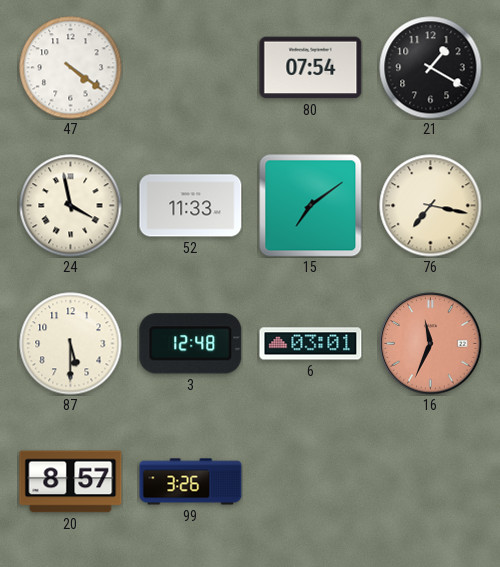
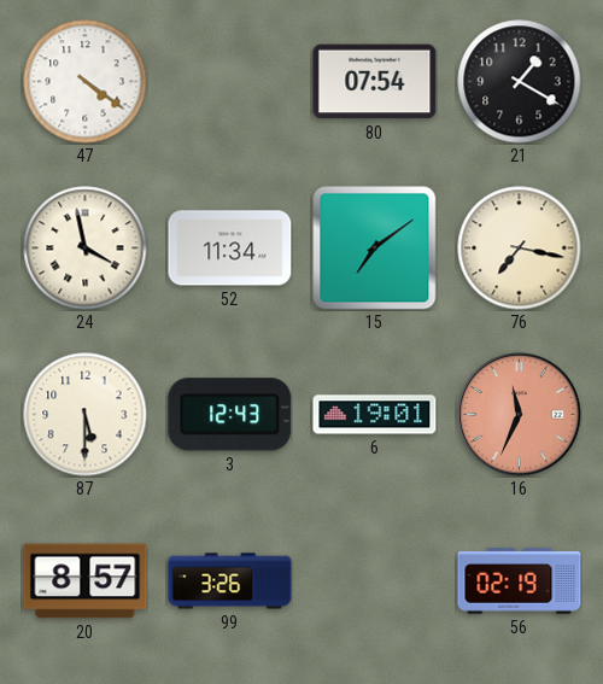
52: 11:33 -> 11:34
3: 12:48 -> 12:43
6: 03:01 -> 19:01
56: none -> 02:19
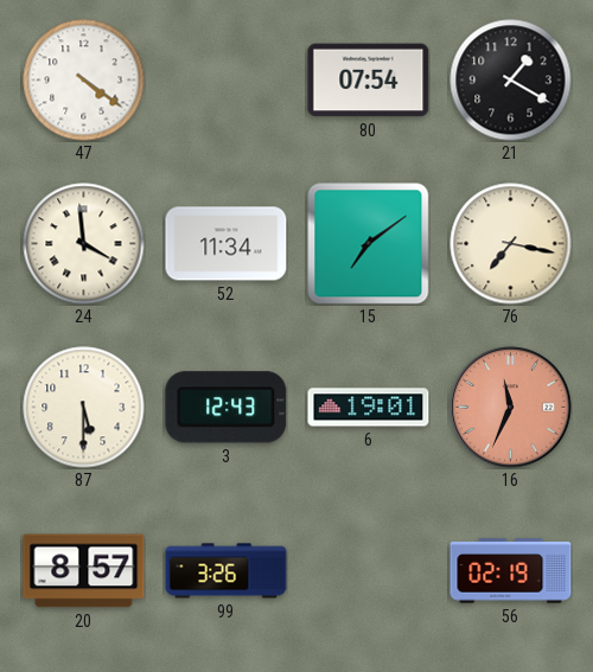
24: 3:58 -> 3:59
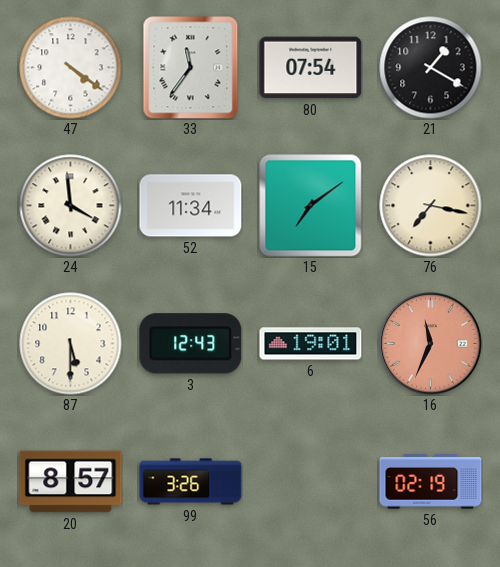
33: none -> 11:36
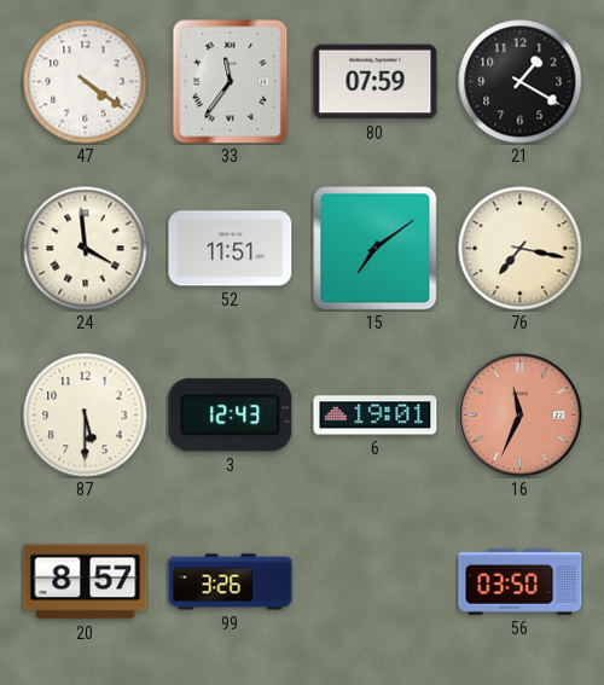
80: 07:54 -> 07:59
52: 11:34 -> 11:51
56: 02:19 -> 03:50
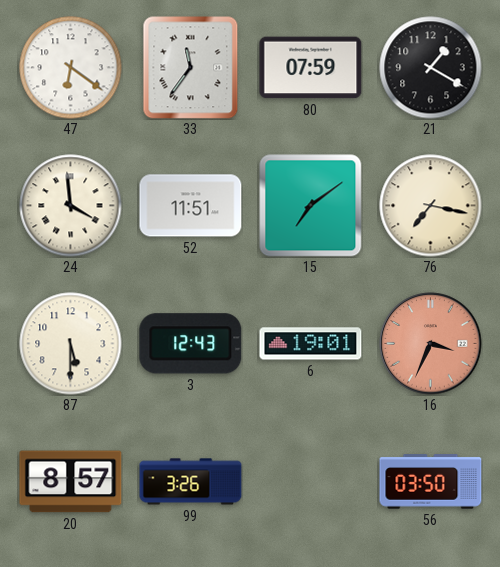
47: 4:21 -> 6:21
16: 11:34 -> 3:34
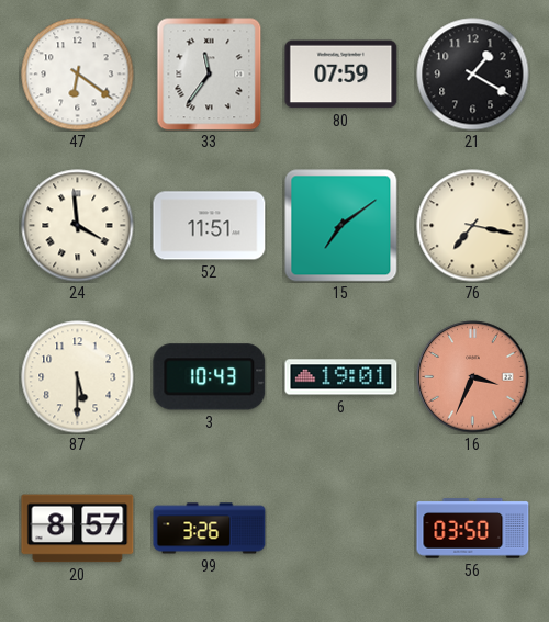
3: 12:43 -> 10:43
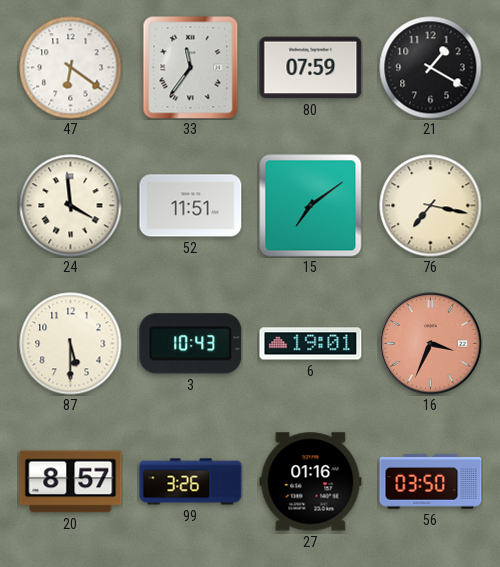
27: none -> 01:16
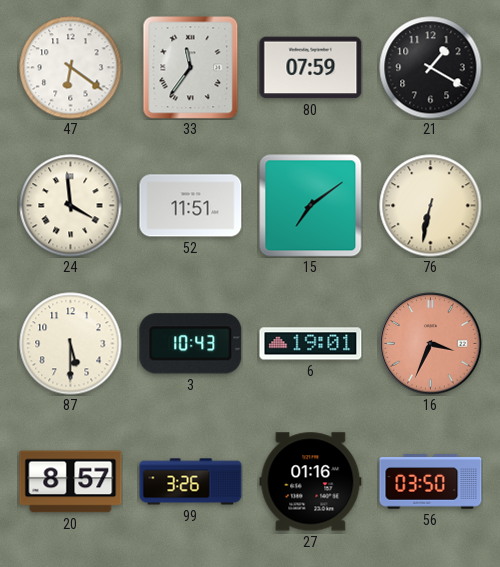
76: 7:17 -> 6:32
